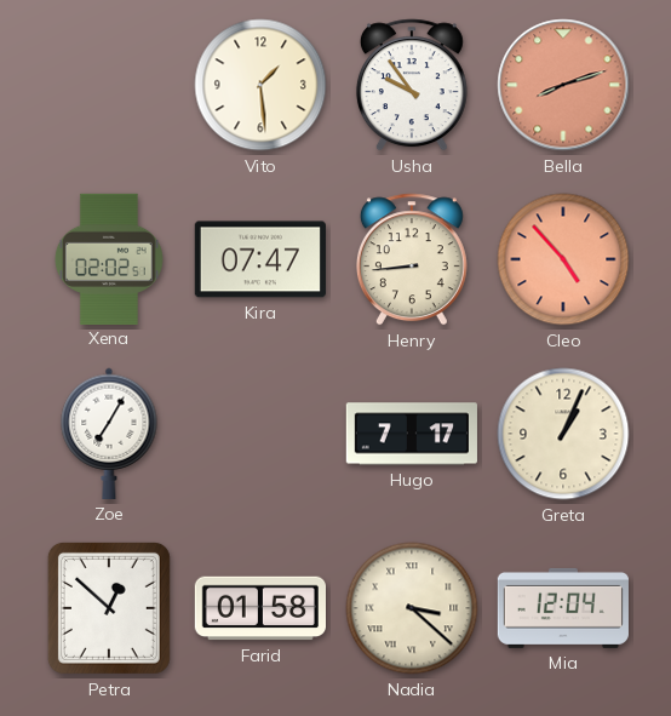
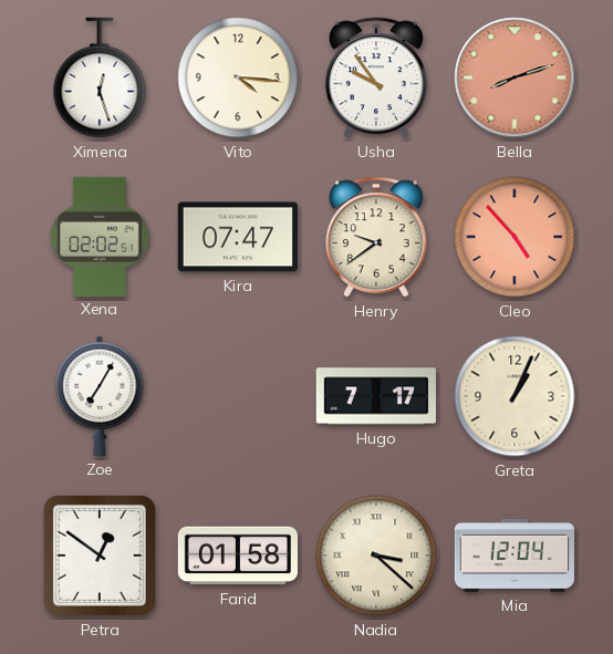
Ximena: none -> 12:27
Vito: 1:29 -> 4:16
Henry: 8:44 -> 9:39
Petra: 12:52 -> 12:51
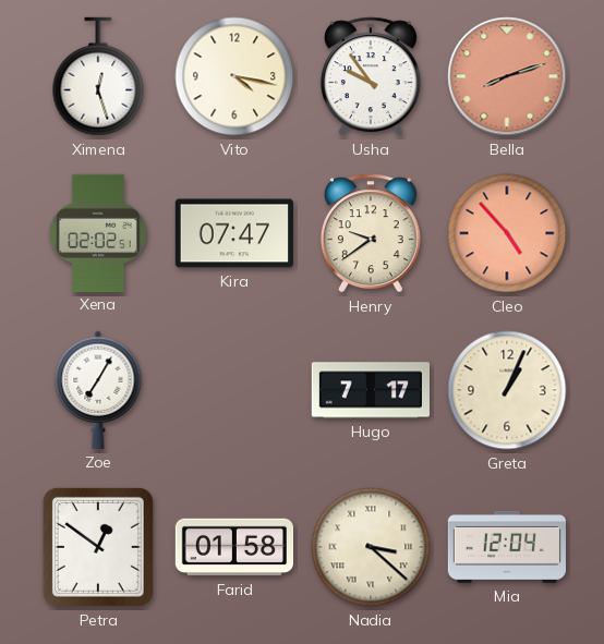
Vito: 4:16 -> 4:17
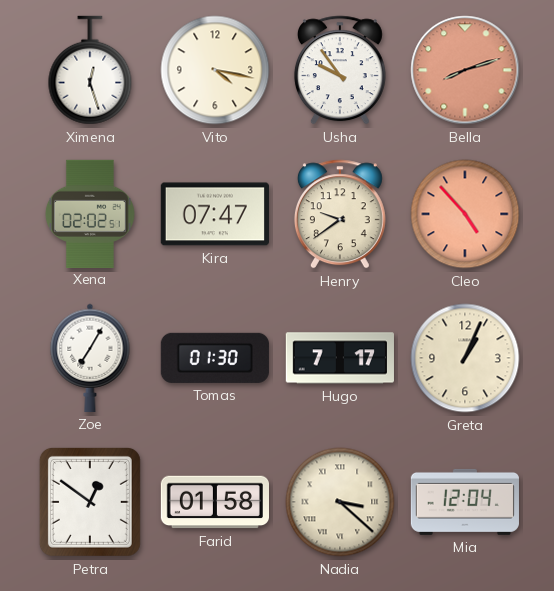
Tomas: none -> 01:30
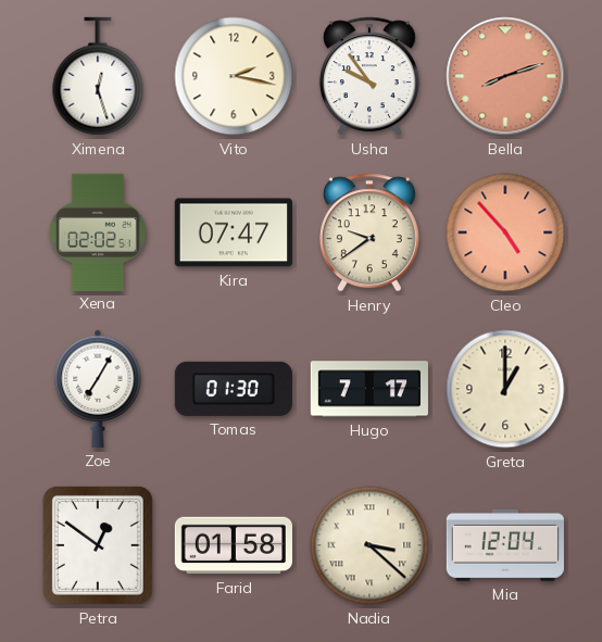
Vito: 4:17 -> 2:17
Greta: 1:04 -> 1:00
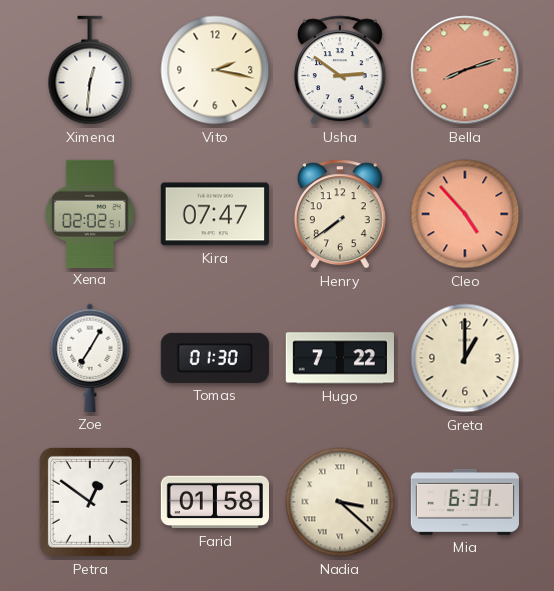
Ximena: 12:27 -> 12:31
Usha: 9:54 -> 2:51
Henry: 9:39 -> 7:39
Hugo: 7:17 -> 7:22
Mia: 12:04 -> 6:31
